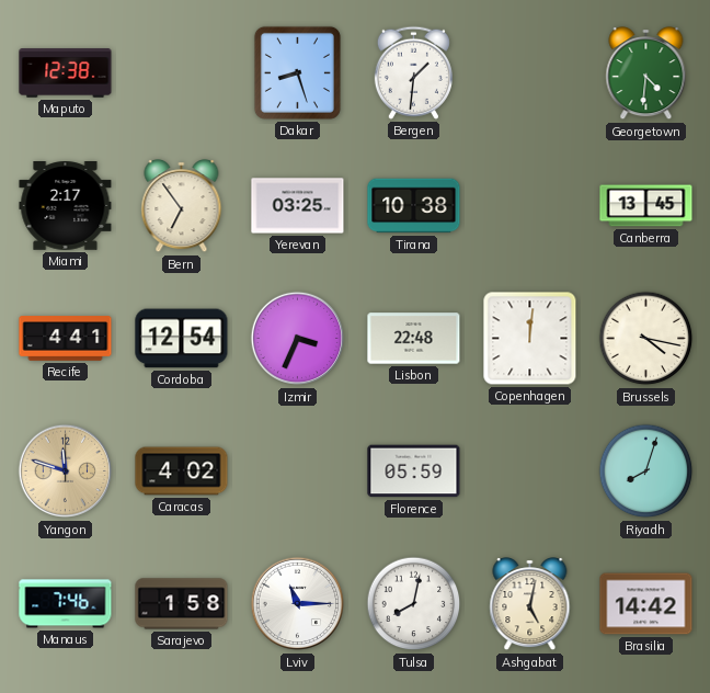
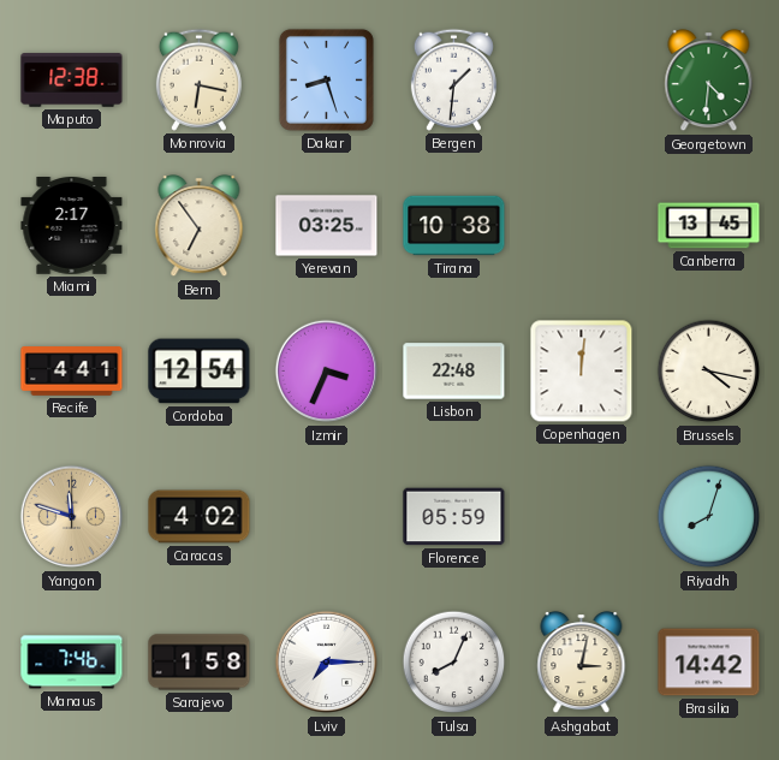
Monrovia: none -> 6:17
Lviv: 11:15 -> 7:15
Tulsa: 8:02 -> 8:04
Ashgabat: 5:02 -> 3:02
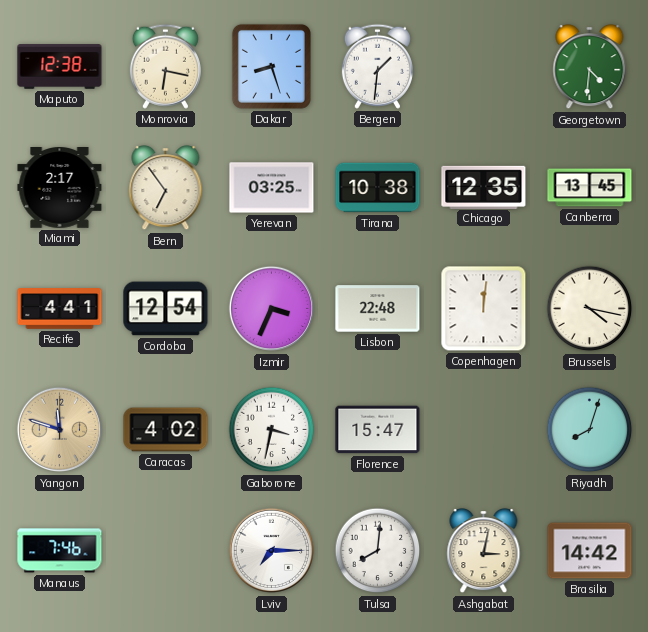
Chicago: none -> 12:35
Gaborone: none -> 3:32
Florence: 05:59 -> 15:47
Sarajevo: 1:58 -> none
Tulsa: 8:04 -> 8:01
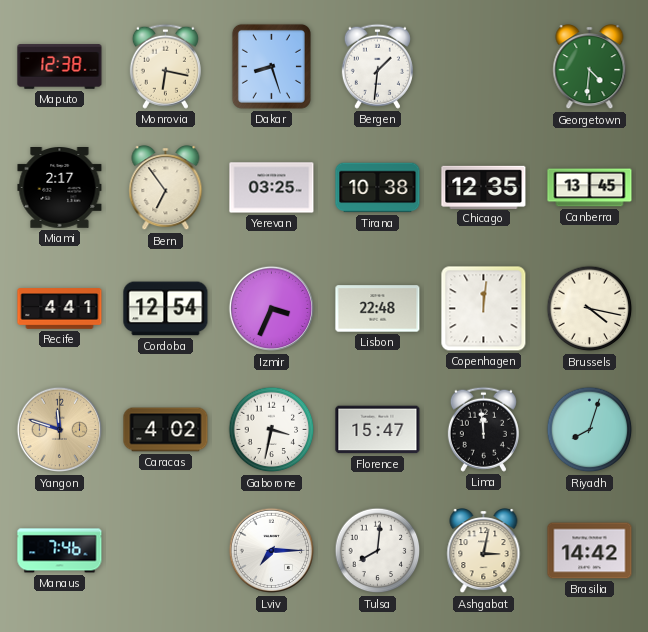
Lima: none -> 11:59
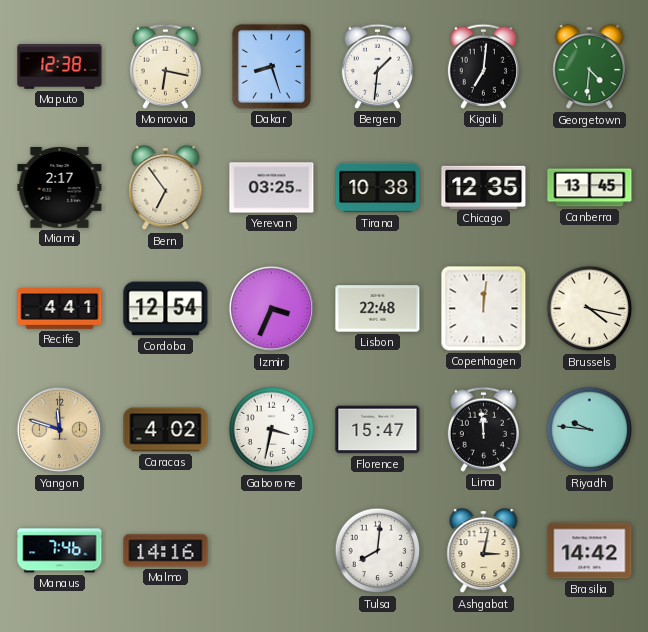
Kigali: none -> 7:01
Riyadh: 8:03 -> 9:46
Malmo: none -> 14:16
Lviv: 7:15 -> none
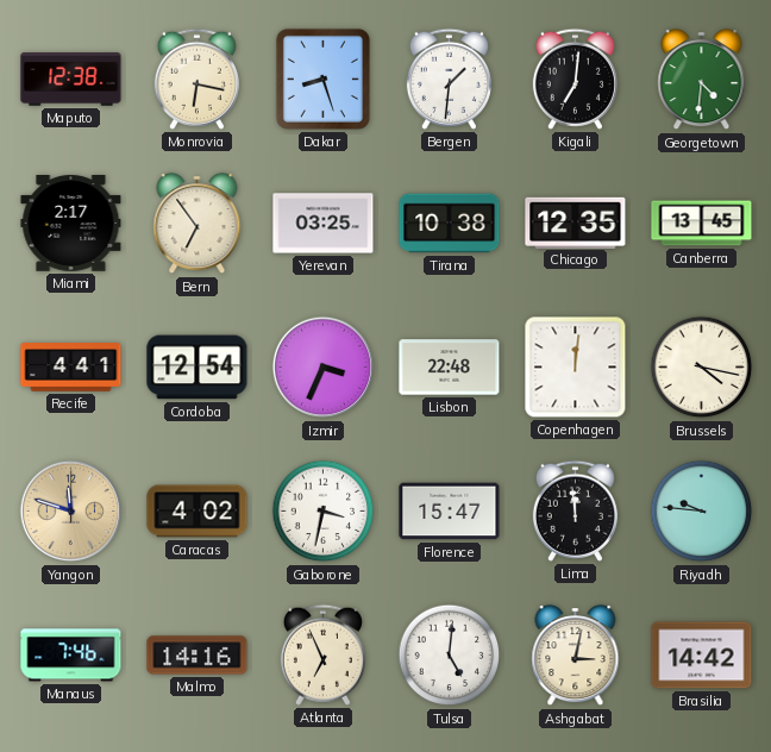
Atlanta: none -> 6:56
Tulsa: 8:01 -> 5:01
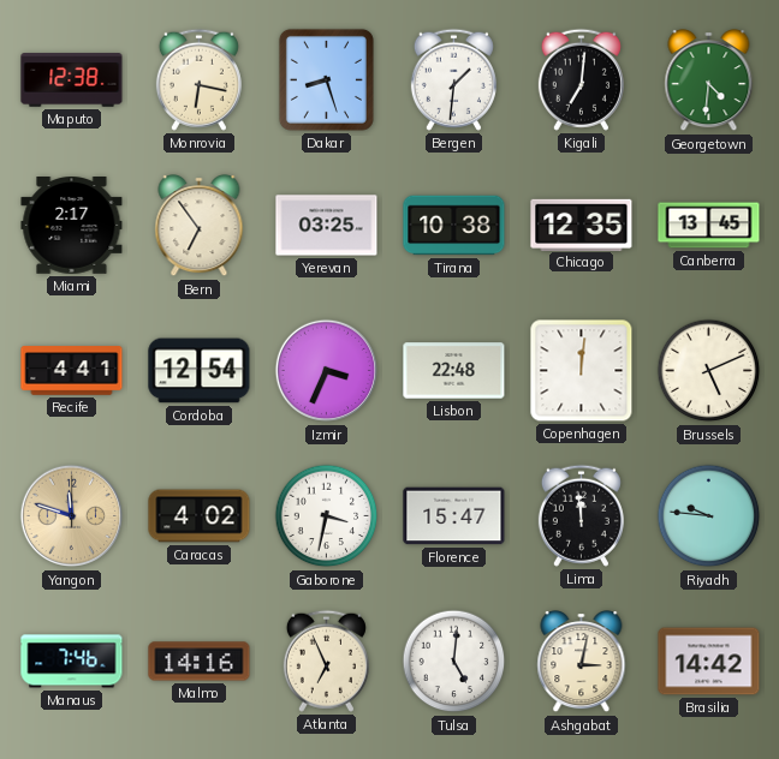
Brussels: 4:17 -> 5:11
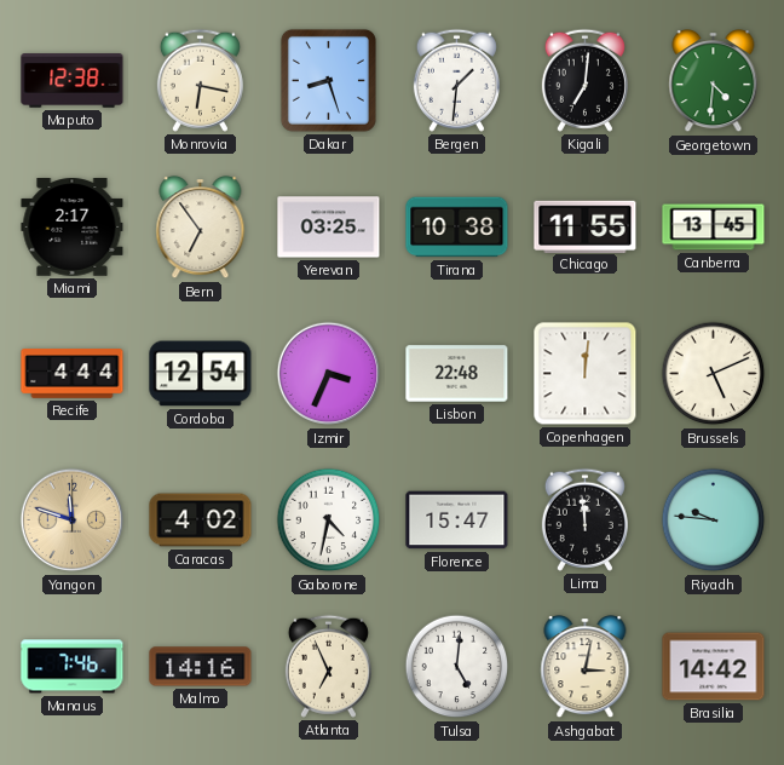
Chicago: 12:35 -> 11:55
Recife: 4:41 -> 4:44
Gaborone: 3:32 -> 4:32
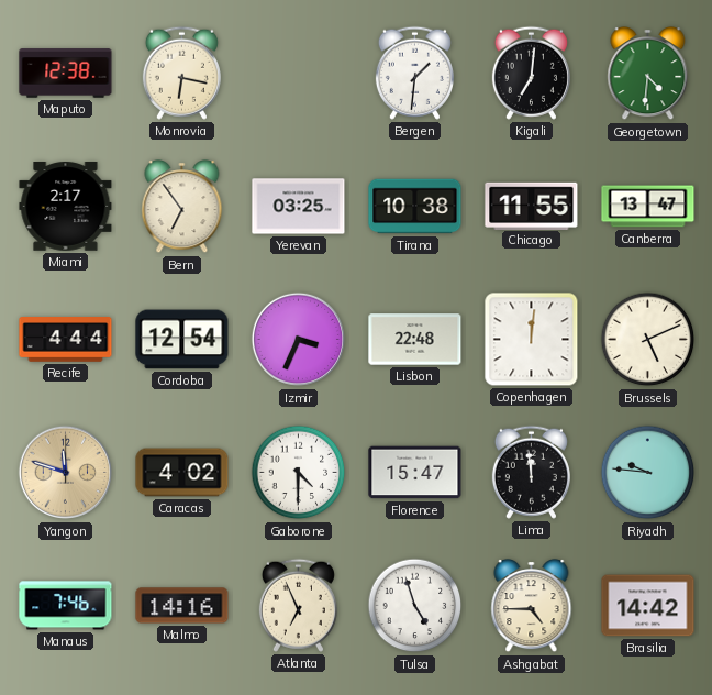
Dakar: 8:27 -> none
Canberra: 13:45 -> 13:47
Gaborone: 4:32 -> 4:30
Tulsa: 5:01 -> 4:57
Ashgabat: 3:02 -> 4:45
